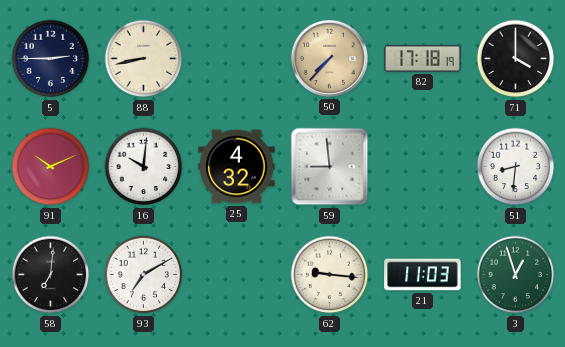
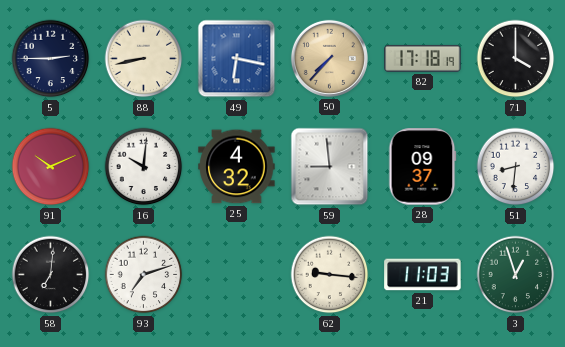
49: none -> 6:17
28: none -> 09:37
93: 7:10 -> 7:12
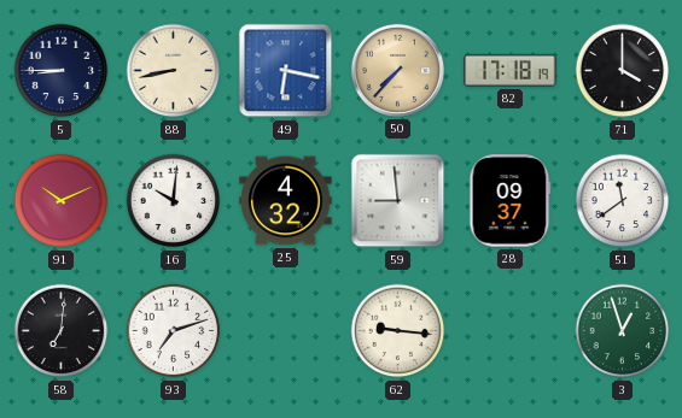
5: 2:45 -> 8:45
51: 8:31 -> 11:39
21: 11:03 -> none
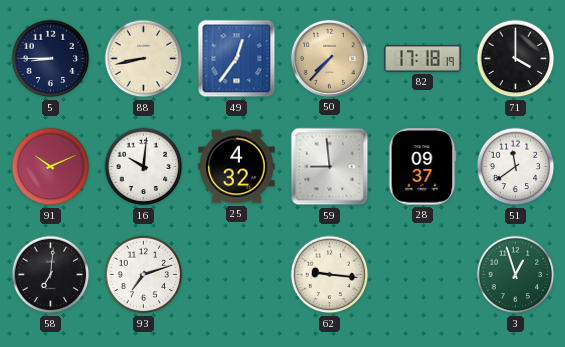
49: 6:17 -> 12:36
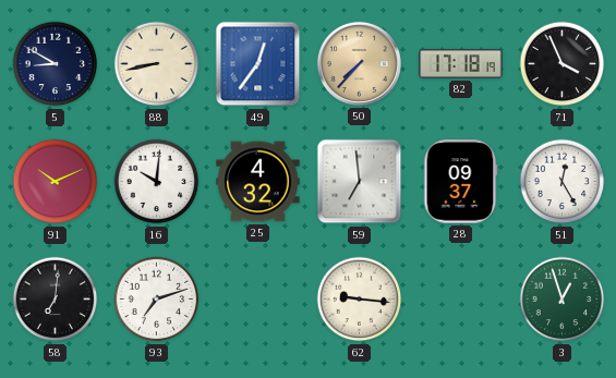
5: 8:45 -> 8:50
71: 4:00 -> 3:56
59: 8:59 -> 6:59
51: 11:39 -> 12:25
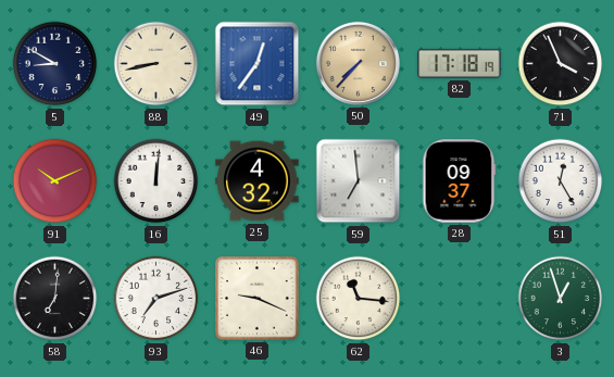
16: 10:01 -> 12:01
46: none -> 9:19
62: 9:16 -> 11:16
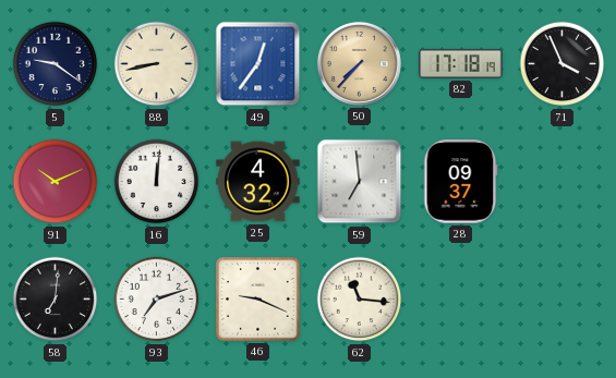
5: 8:50 -> 9:21
51: 12:25 -> none
3: 12:57 -> none
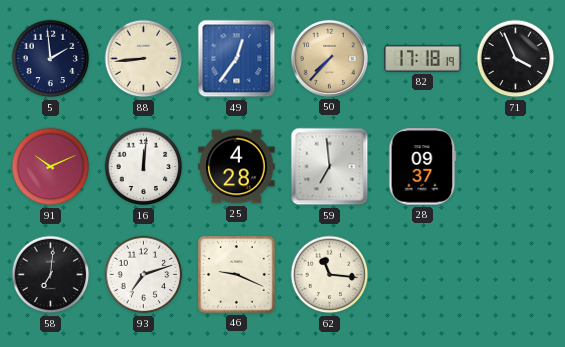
5: 9:21 -> 1:59
88: 8:43 -> 8:44
25: 4:32 -> 4:28
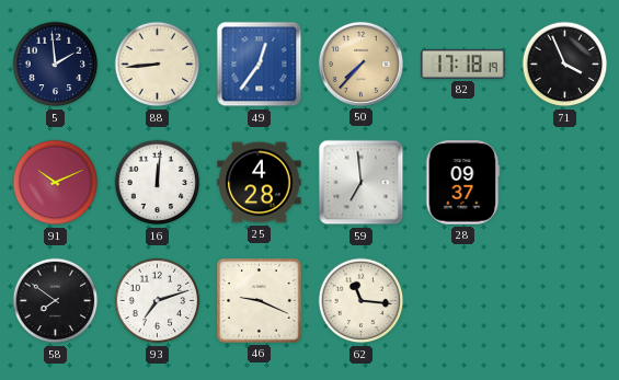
58: 7:01 -> 7:51
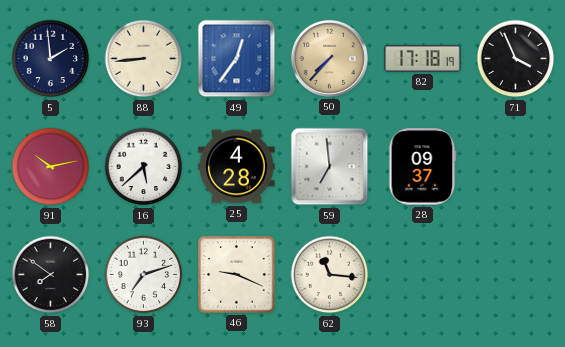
91: 10:11 -> 10:13
16: 12:01 -> 5:38
